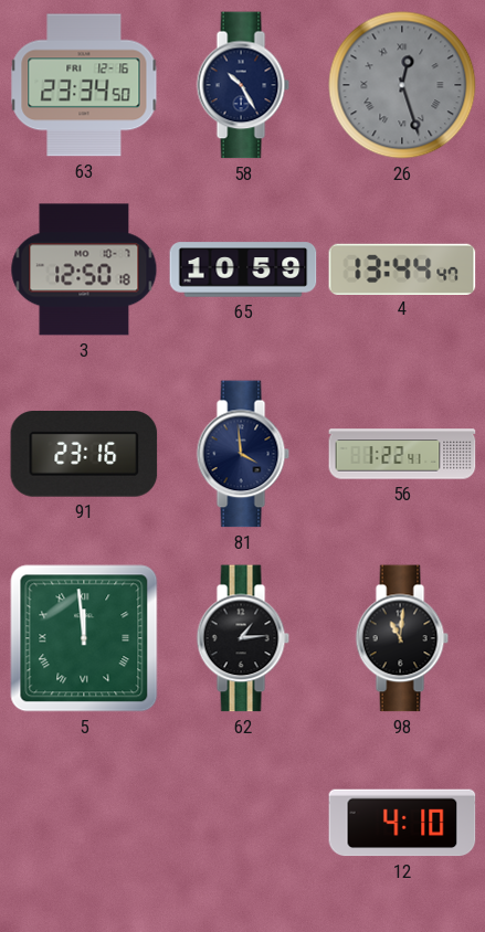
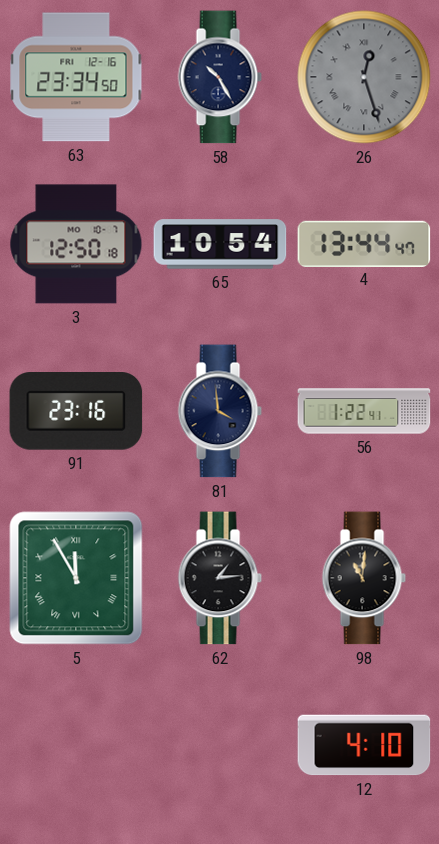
65: 10:59 -> 10:54
5: 11:59 -> 11:55
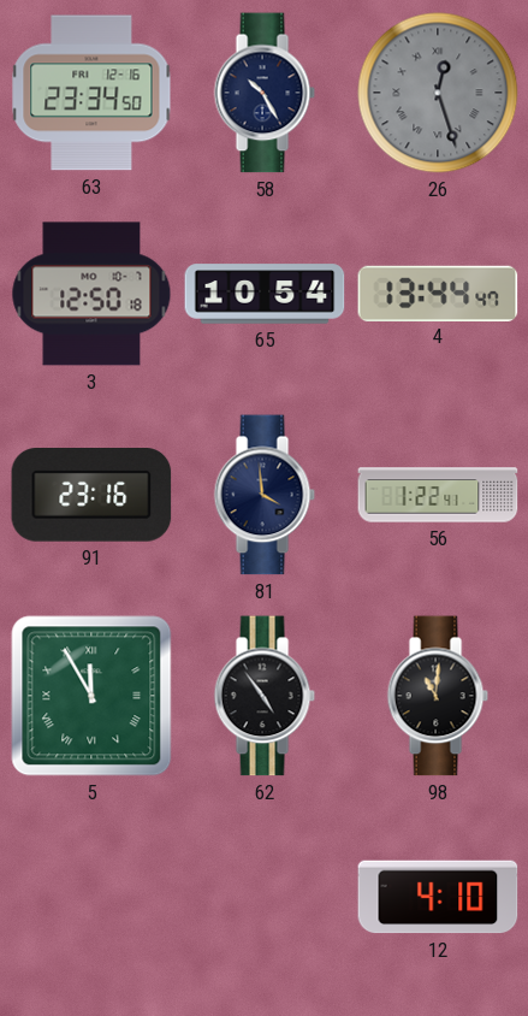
62: 1:14 -> 4:54
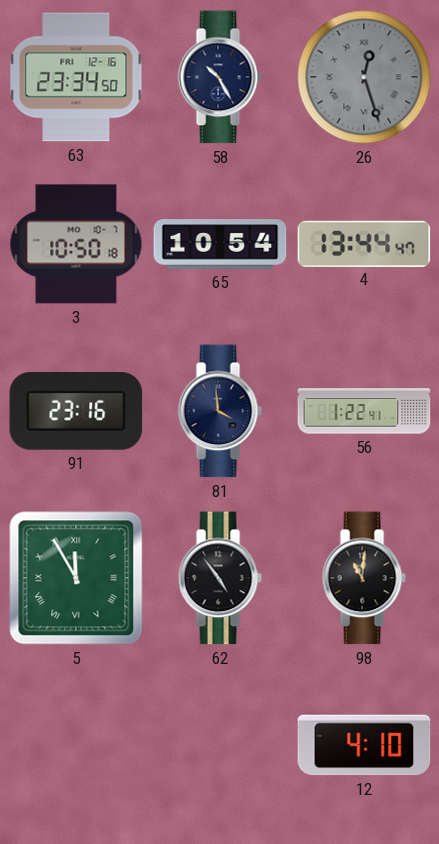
3: 12:50 -> 10:50
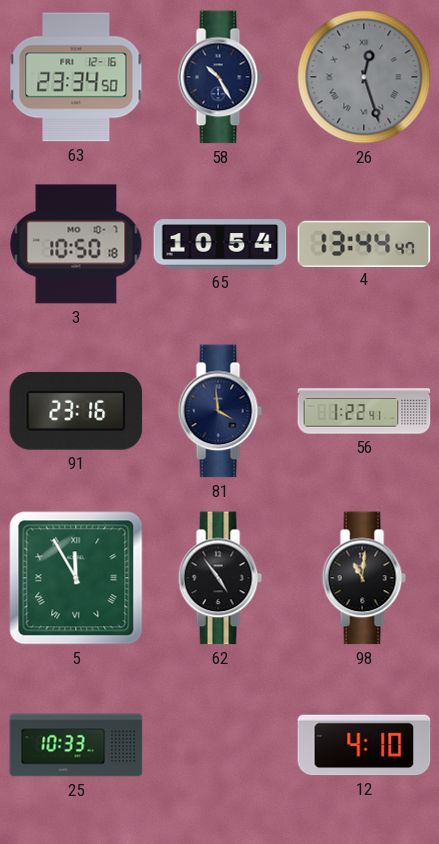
25: none -> 10:33
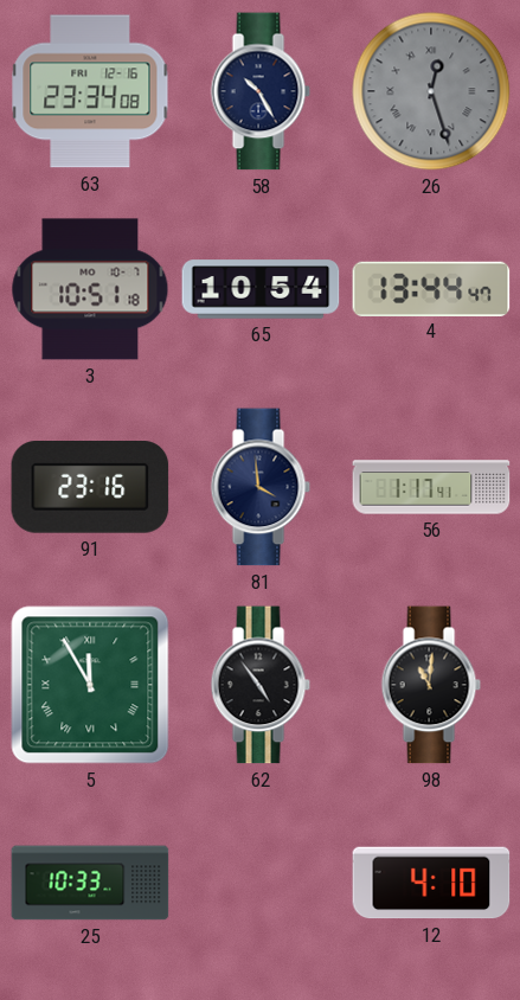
63: 23:34:50 -> 23:34:08
3: 10:50 -> 10:51
56: 1:22 -> 1:17
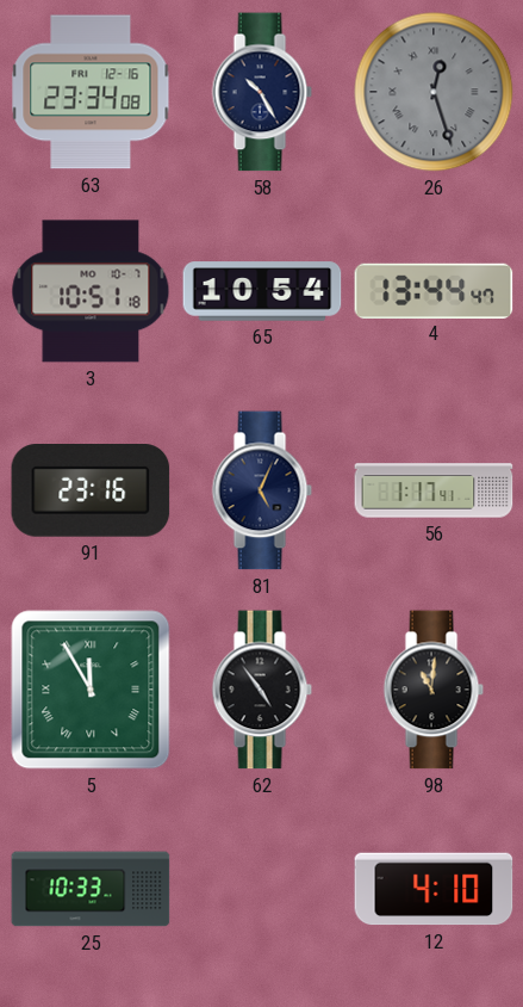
81: 3:59 -> 5:04
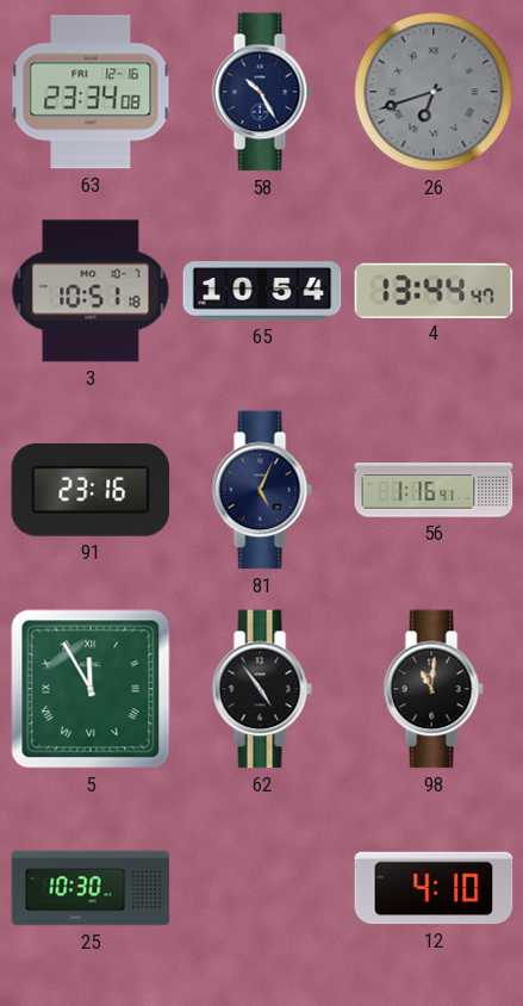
26: 12:27 -> 6:42
56: 1:17 -> 1:16
25: 10:33 -> 10:30
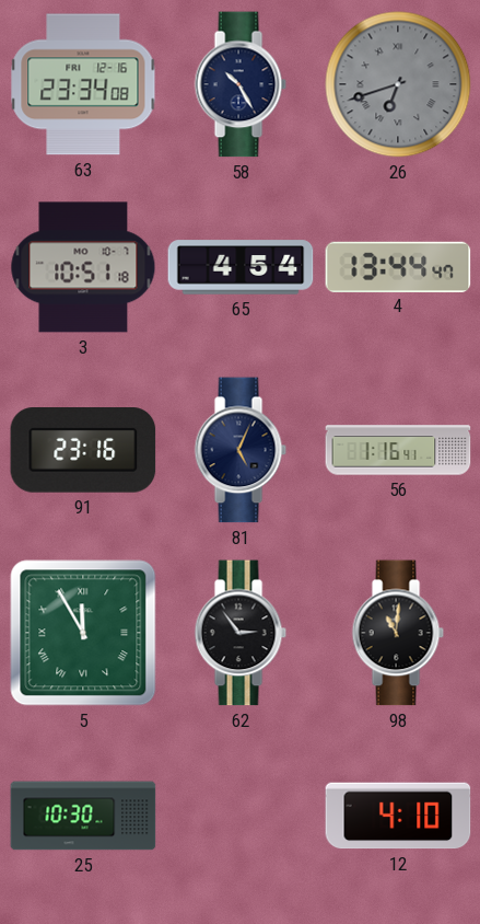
65: 10:54 -> 4:54
62: 4:54 -> 2:54
